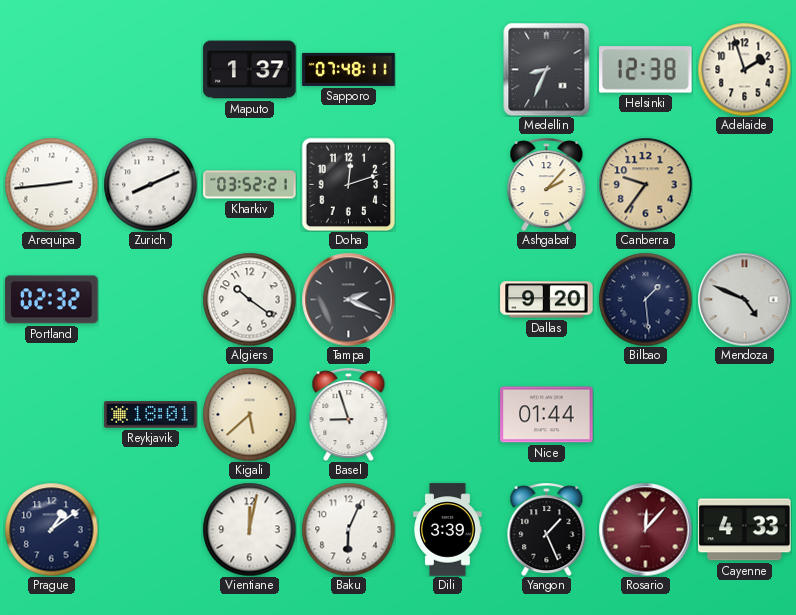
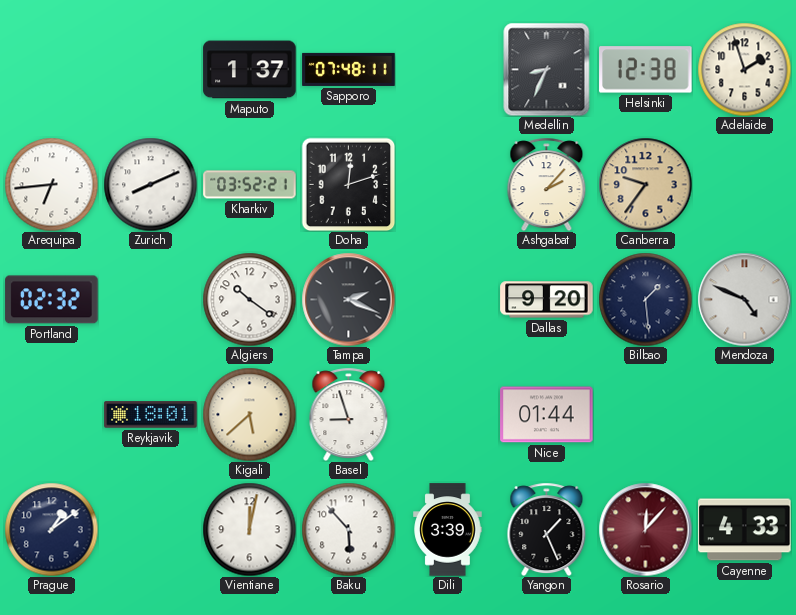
Arequipa: 2:44 -> 6:44
Baku: 6:04 -> 5:53
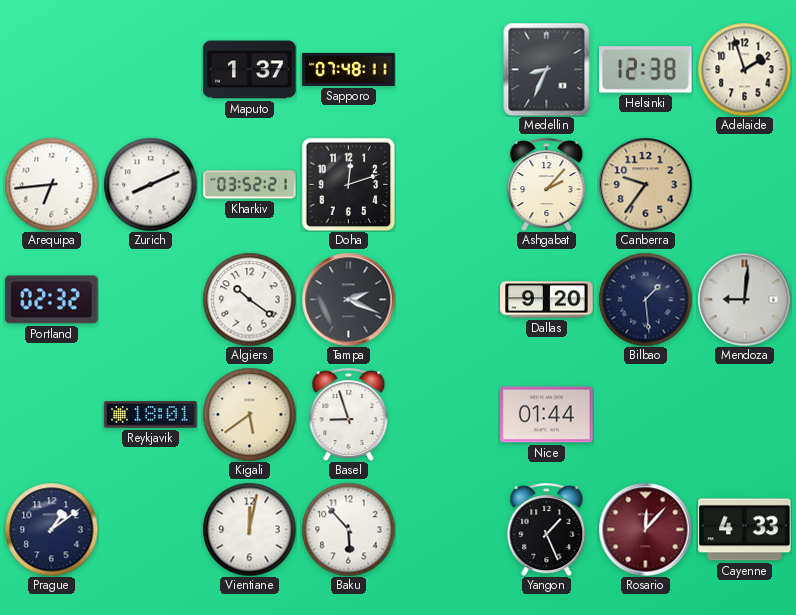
Mendoza: 4:49 -> 9:01
Kigali: 5:38 -> 5:39
Dili: 3:39 -> none
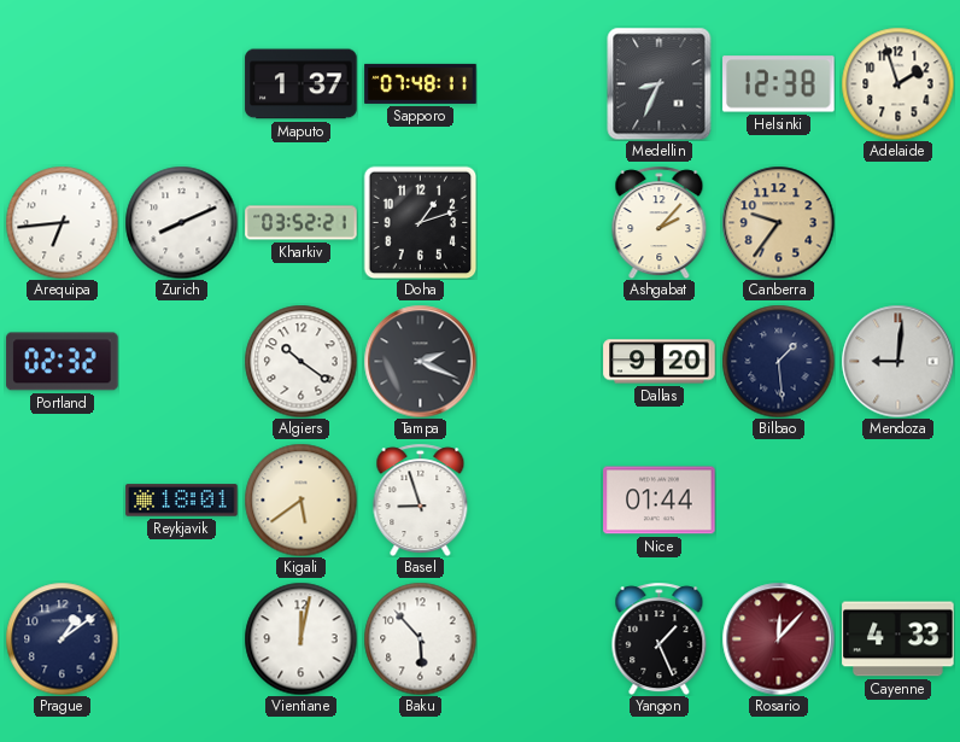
Doha: 12:12 -> 1:12
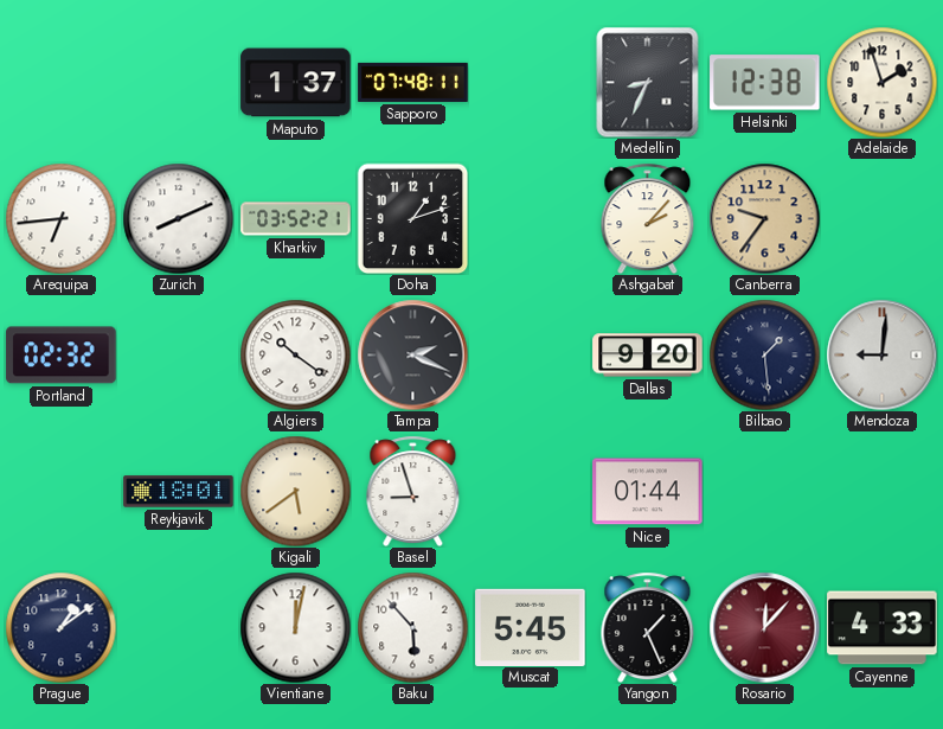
Muscat: none -> 5:45
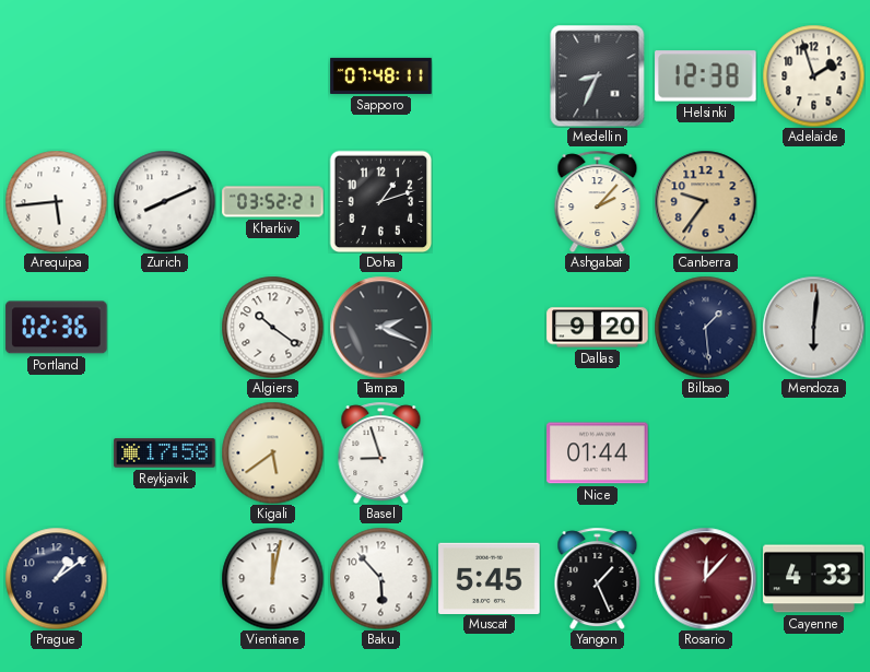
Maputo: 1:37 -> none
Arequipa: 6:44 -> 5:44
Portland: 02:32 -> 02:36
Mendoza: 9:01 -> 6:01
Reykjavik: 18:01 -> 17:58
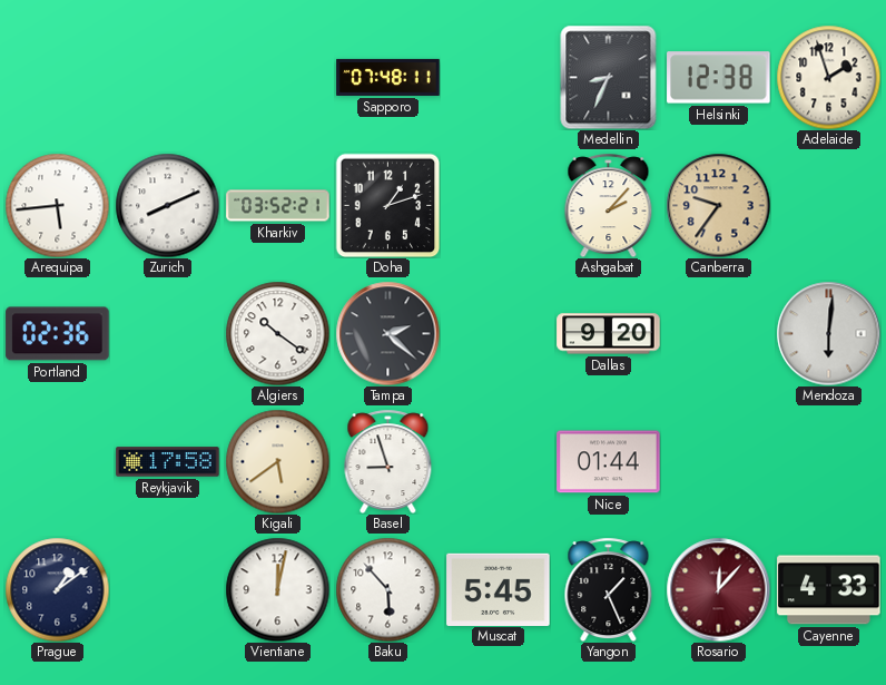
Tampa: 2:19 -> 2:22
Bilbao: 1:29 -> none
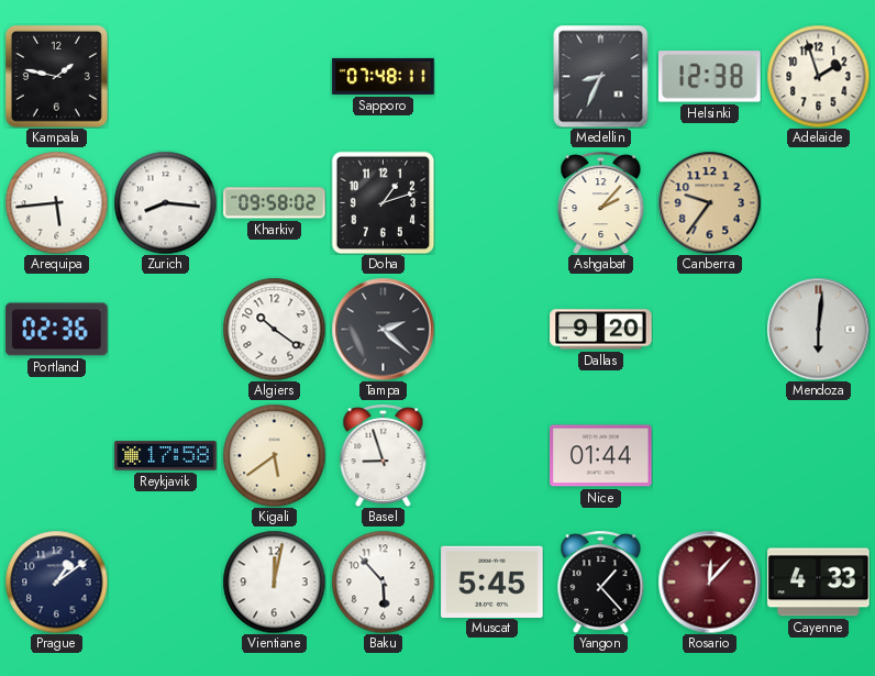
Kampala: none -> 1:47
Zurich: 8:11 -> 8:16
Kharkiv: 03:52 -> 09:58
Yangon: 1:26 -> 1:23
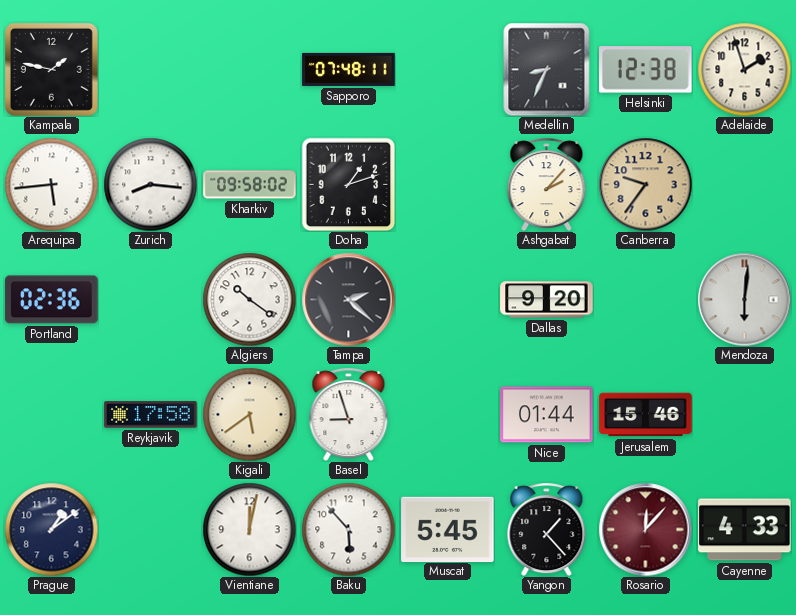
Jerusalem: none -> 15:46
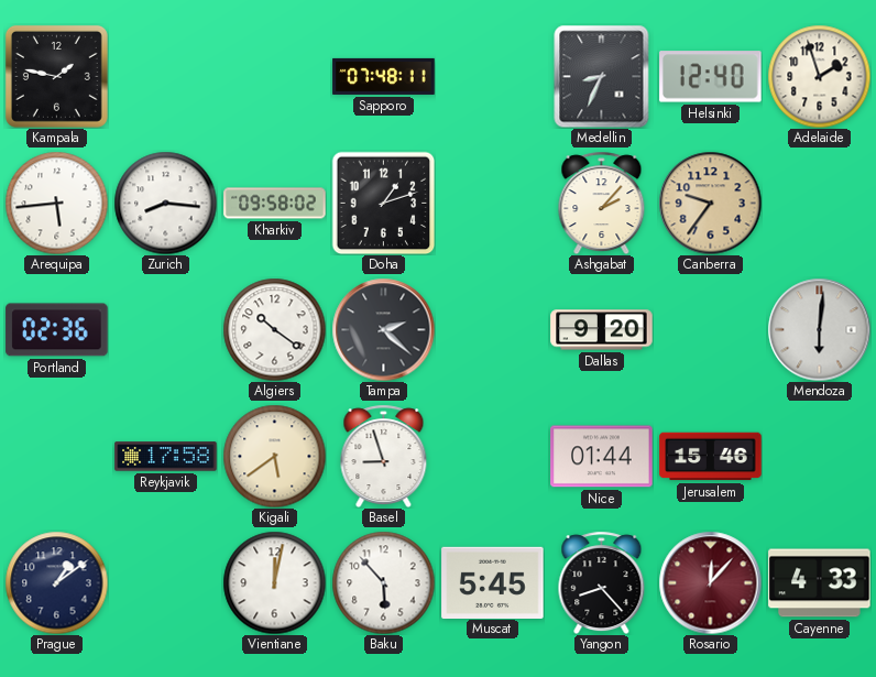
Helsinki: 12:38 -> 12:40
Yangon: 1:23 -> 8:23
